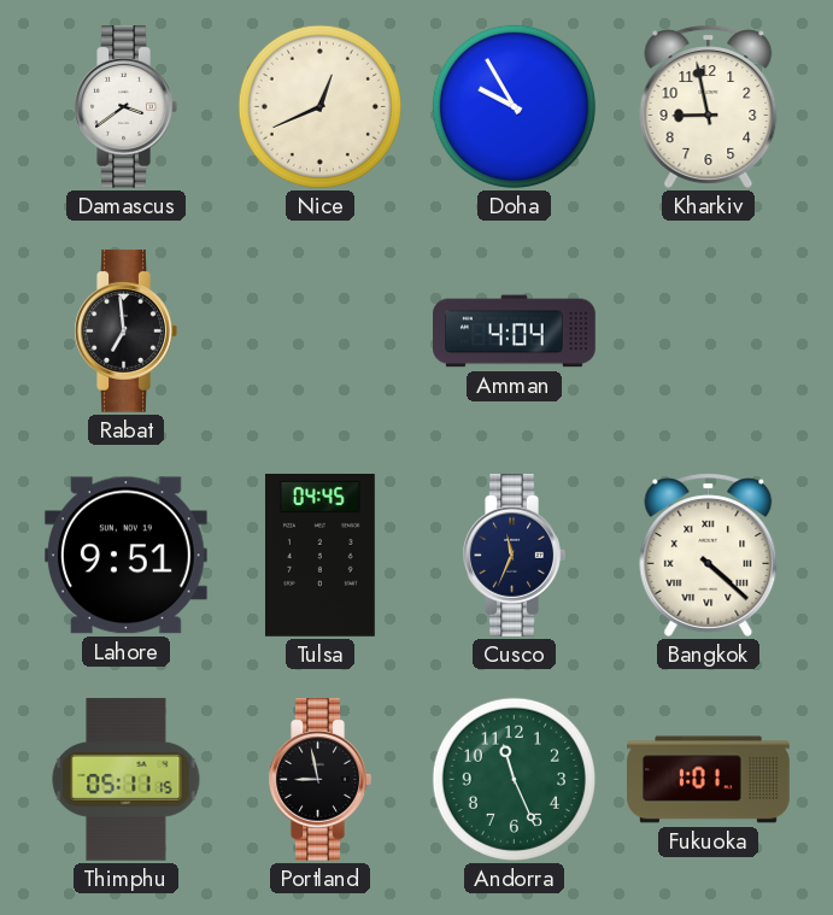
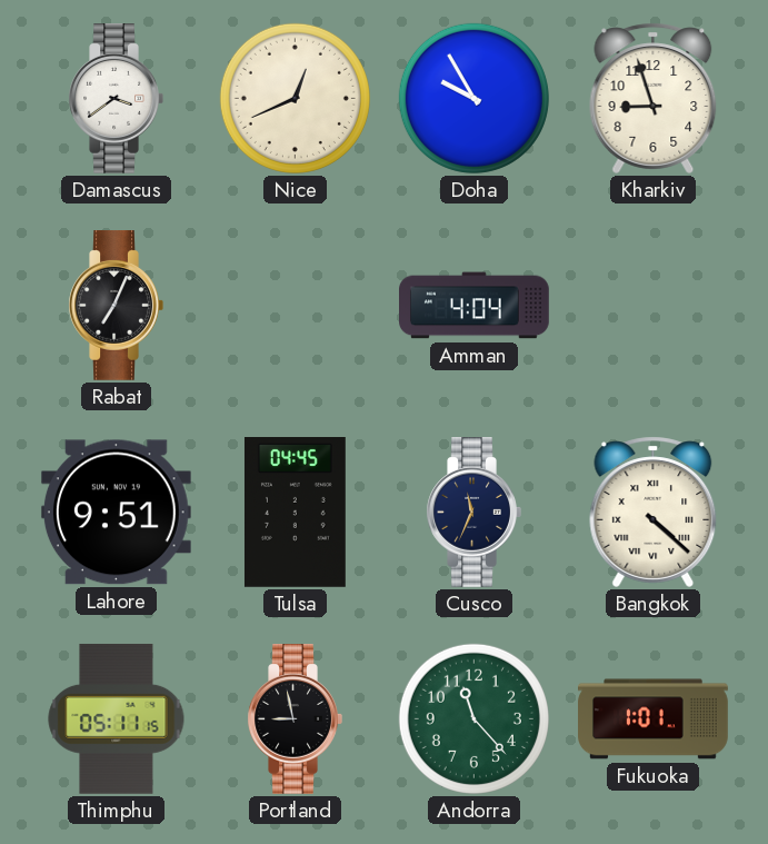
Kharkiv: 8:58 -> 8:57
Rabat: 6:59 -> 7:04
Andorra: 11:26 -> 11:23
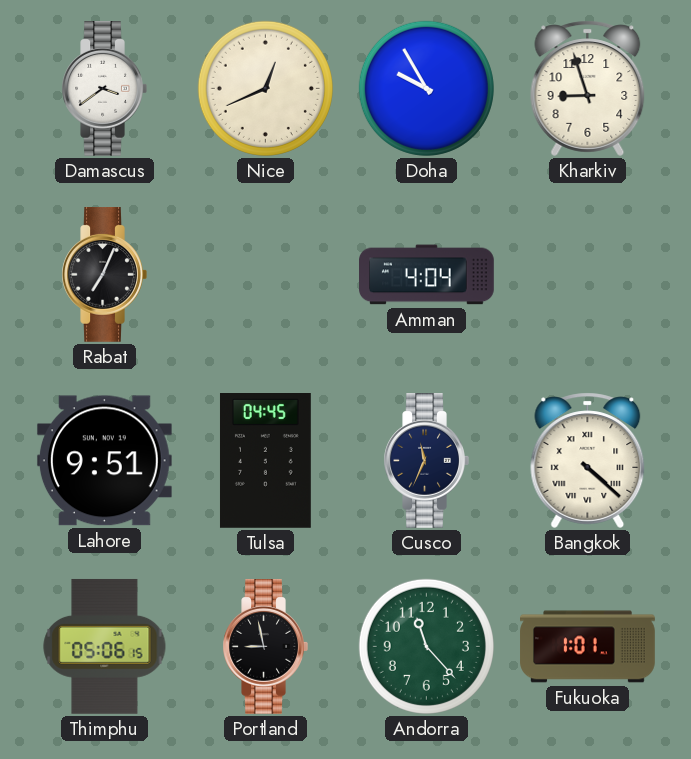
Thimphu: 05:11 -> 05:06
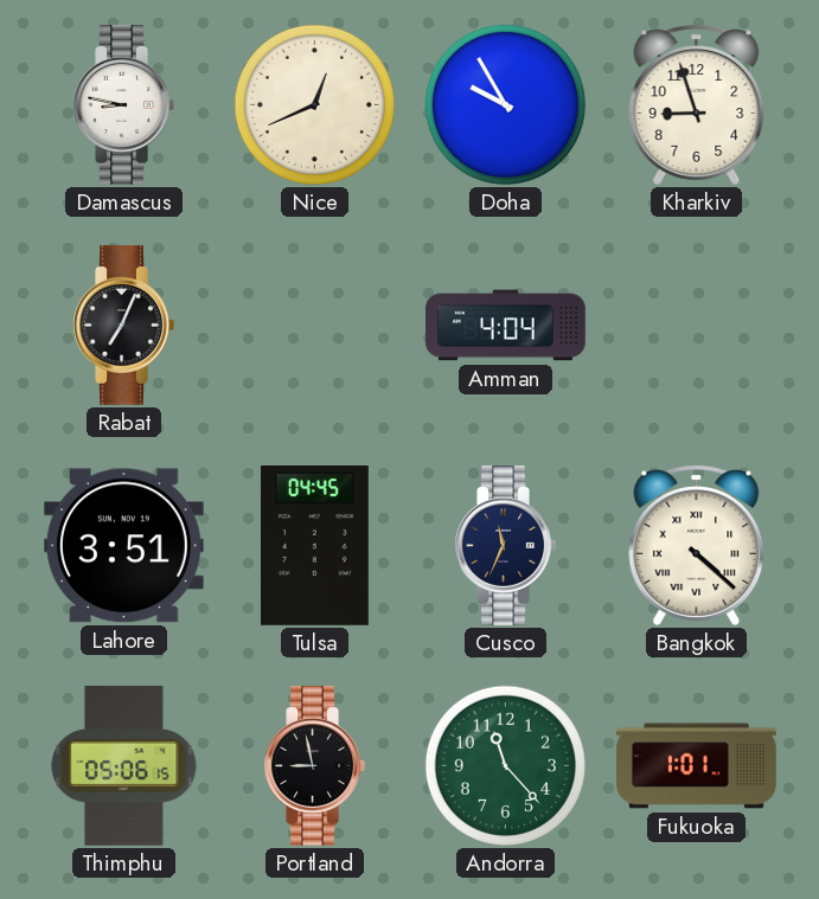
Damascus: 3:39 -> 8:47
Lahore: 9:51 -> 3:51
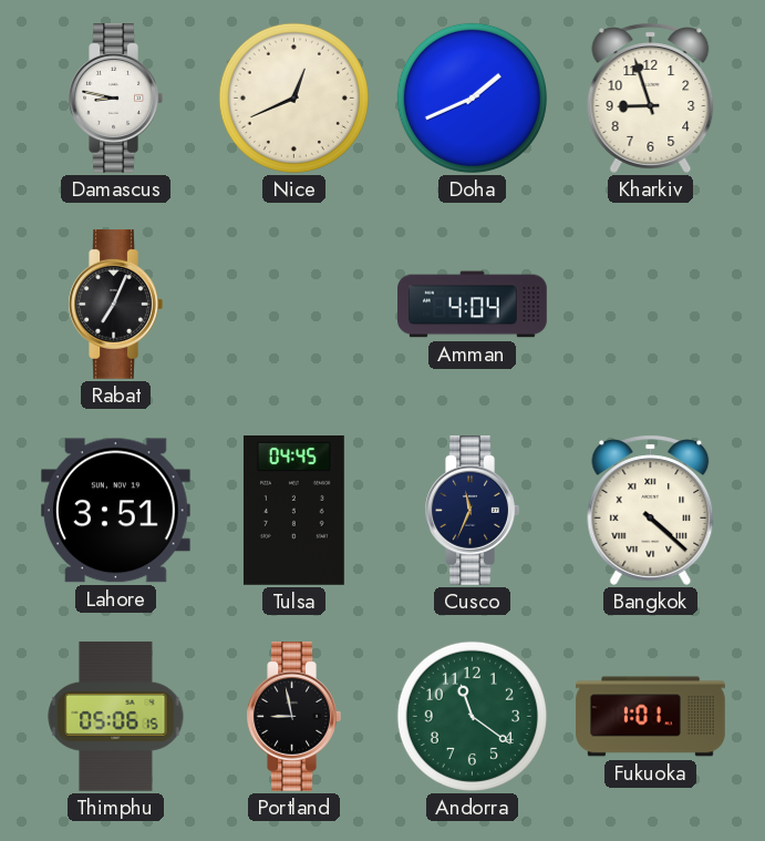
Doha: 9:55 -> 1:41
Andorra: 11:23 -> 11:21
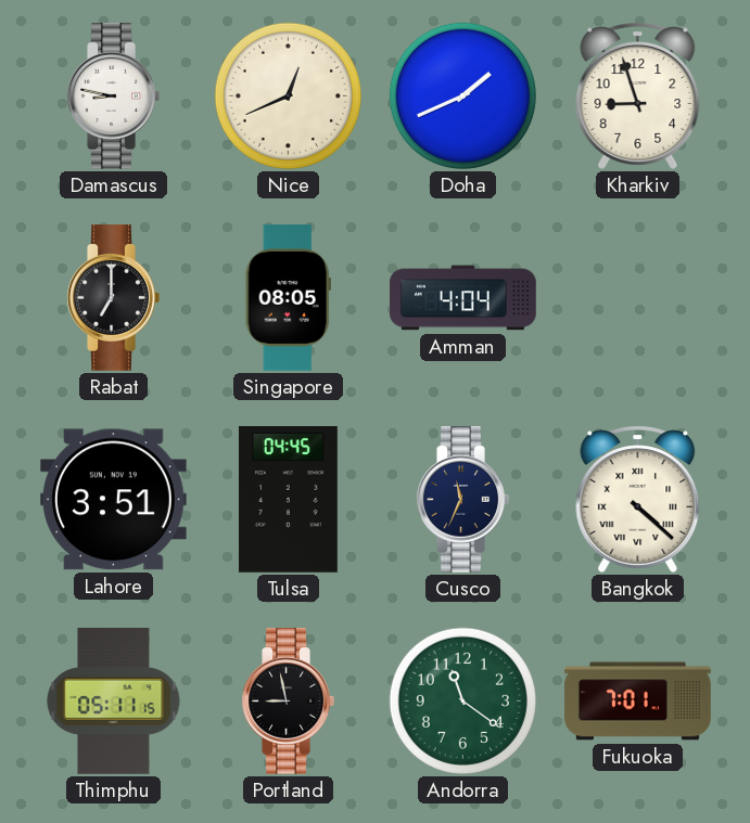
Rabat: 7:04 -> 7:00
Singapore: none -> 08:05
Thimphu: 05:06 -> 05:11
Fukuoka: 1:01 -> 7:01
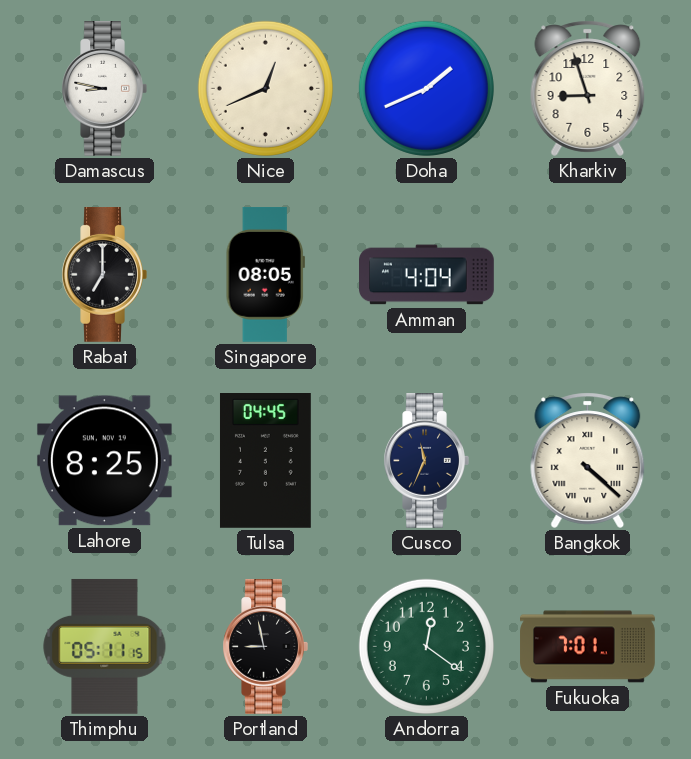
Lahore: 3:51 -> 8:25
Andorra: 11:21 -> 12:21
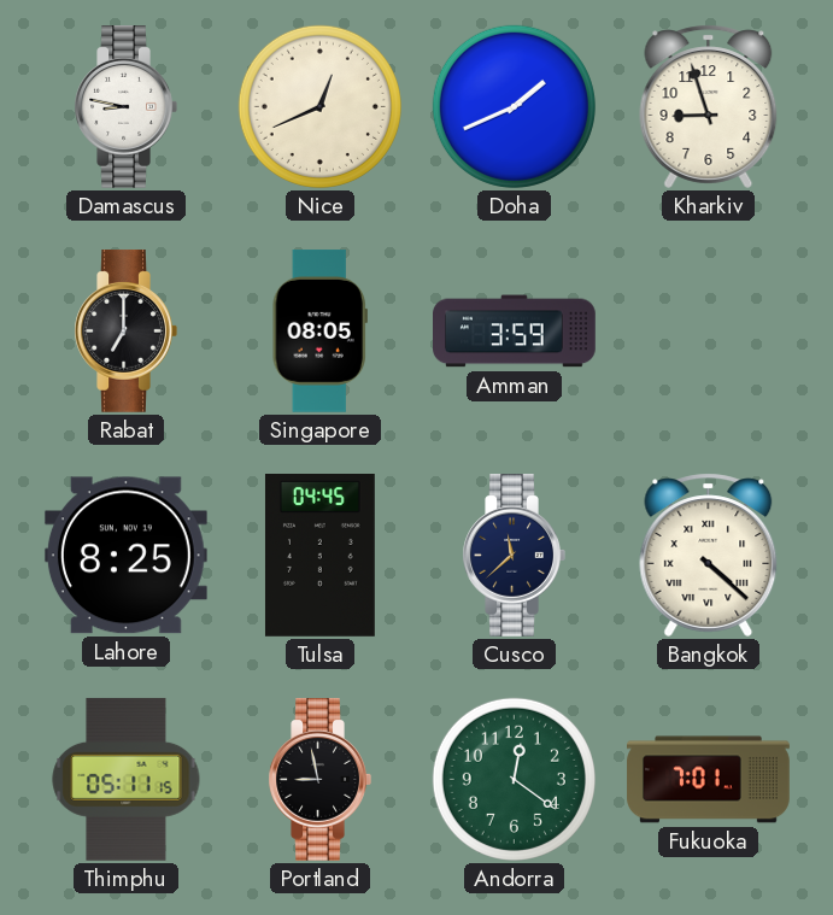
Amman: 4:04 -> 3:59
Cusco: 11:34 -> 11:38
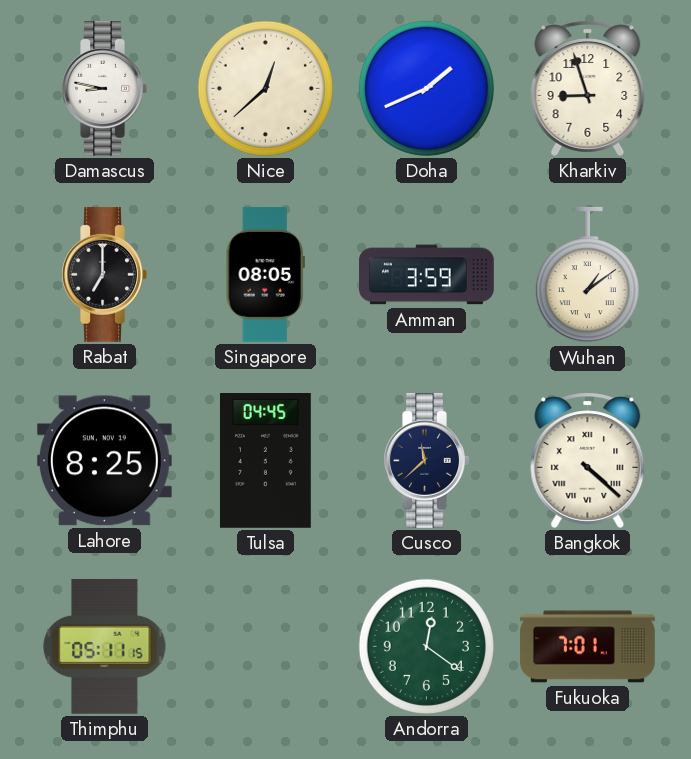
Nice: 12:41 -> 12:38
Wuhan: none -> 1:09
Portland: 8:58 -> none
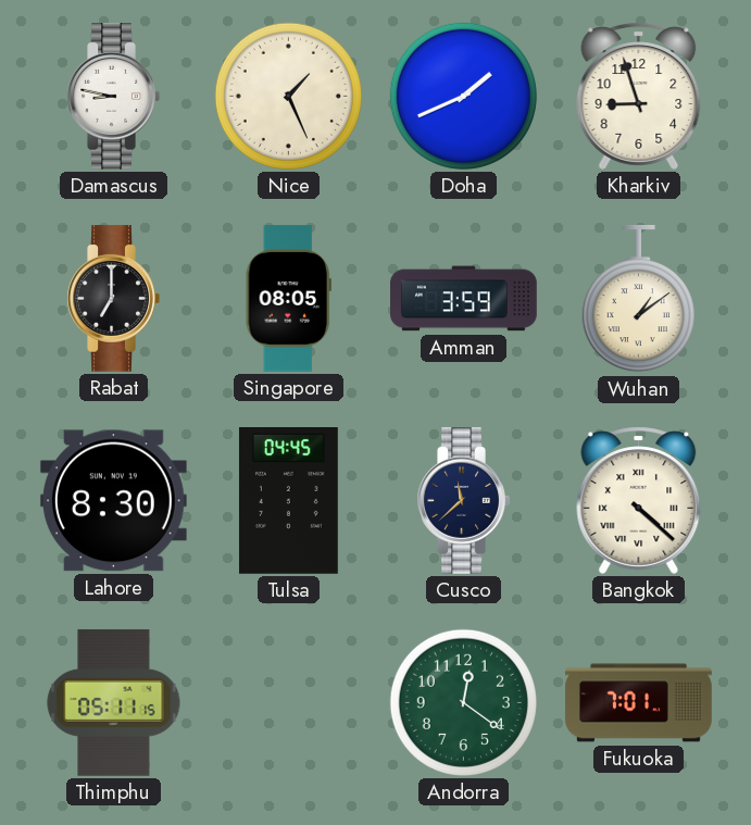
Nice: 12:38 -> 1:26
Lahore: 8:25 -> 8:30
